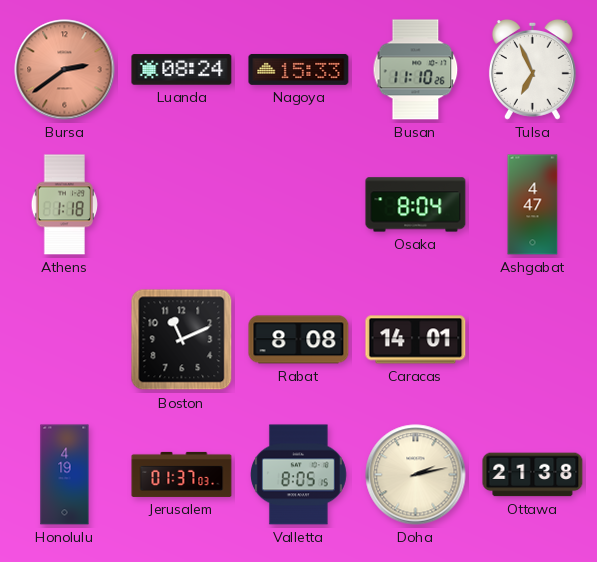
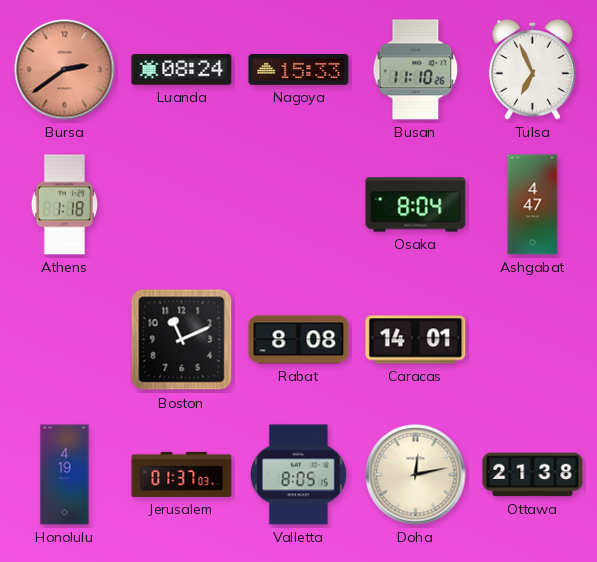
Doha: 2:13 -> 12:13
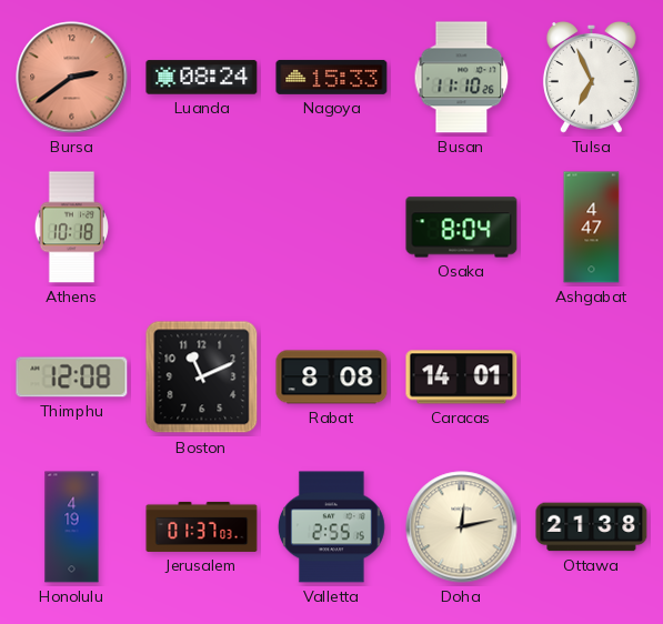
Athens: 1:18 -> 10:18
Thimphu: none -> 12:08
Valletta: 8:05 -> 2:55
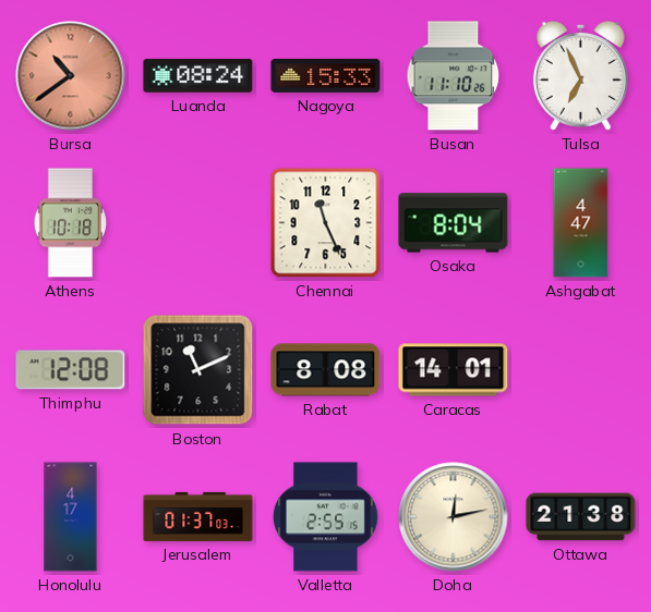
Bursa: 2:39 -> 10:39
Chennai: none -> 11:26
Honolulu: 4:19 -> 4:17
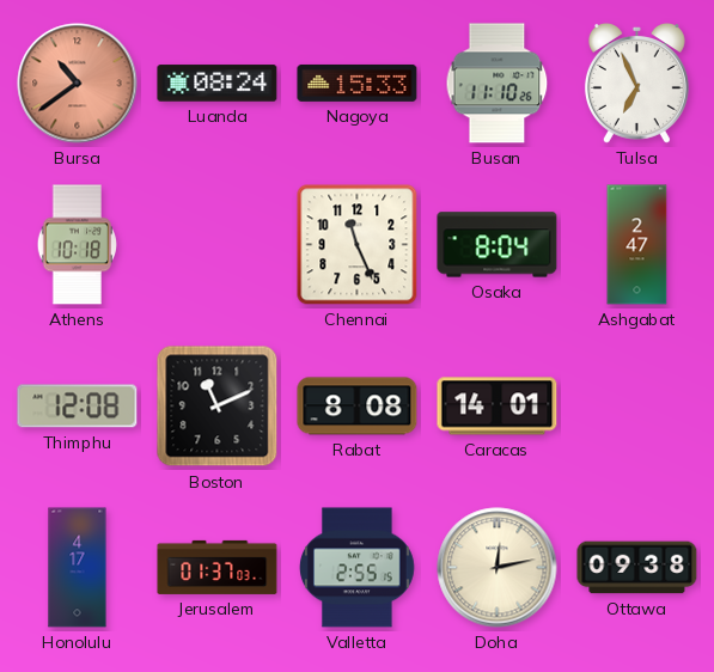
Ashgabat: 4:47 -> 2:47
Ottawa: 21:38 -> 09:38
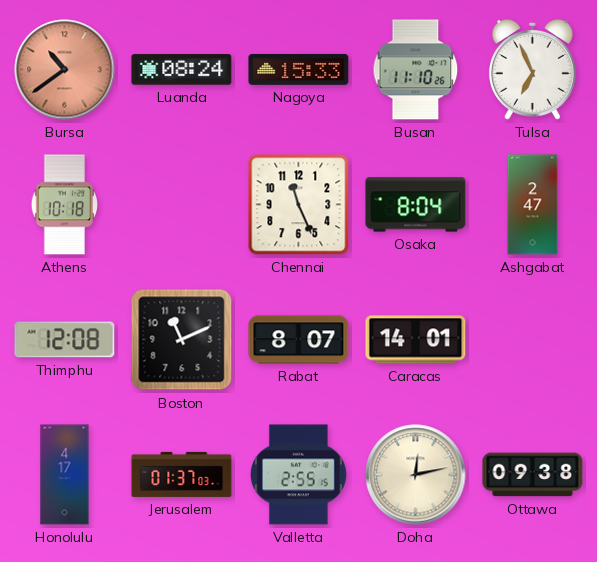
Rabat: 8:08 -> 8:07
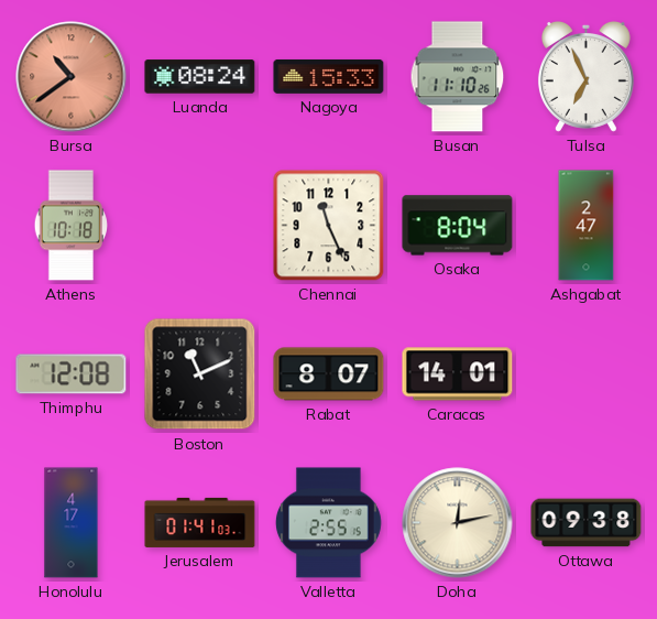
Jerusalem: 01:37 -> 01:41
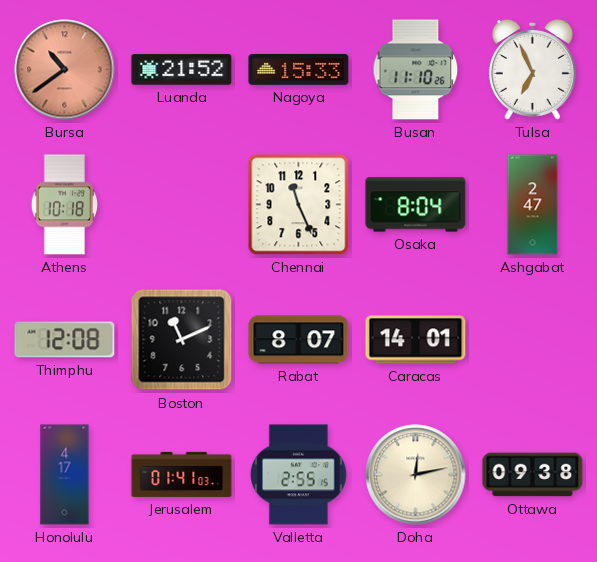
Luanda: 08:24 -> 21:52
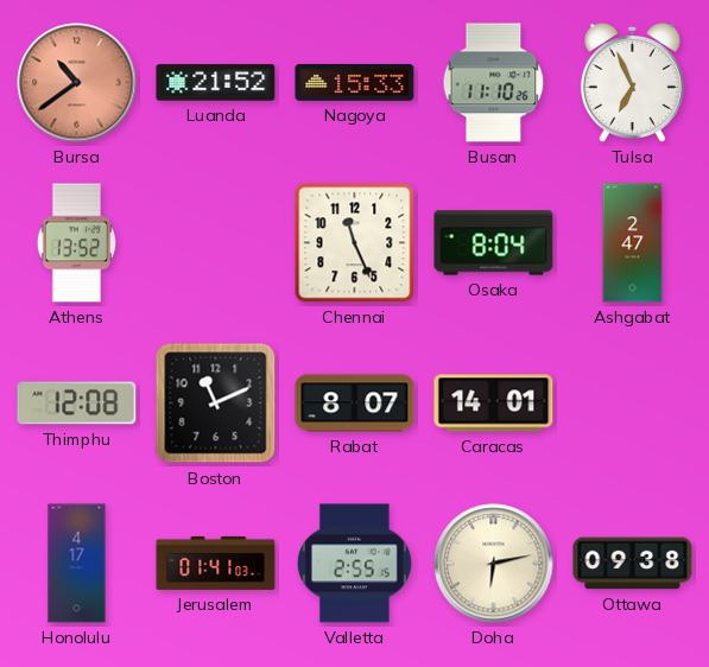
Athens: 10:18 -> 13:52
Doha: 12:13 -> 6:13
